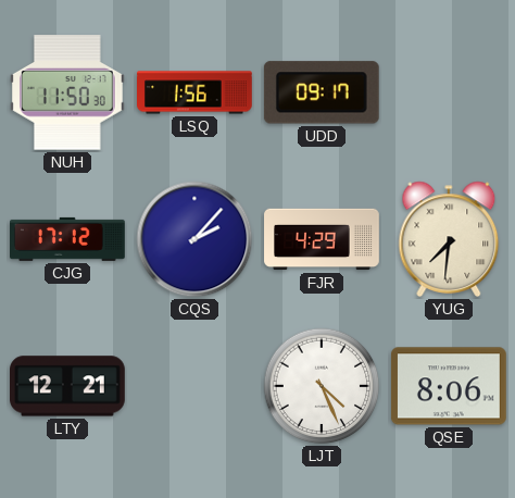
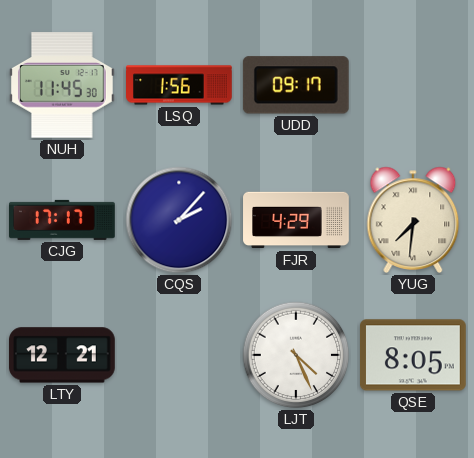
NUH: 11:50 -> 11:45
CJG: 17:12 -> 17:17
QSE: 8:06 -> 8:05
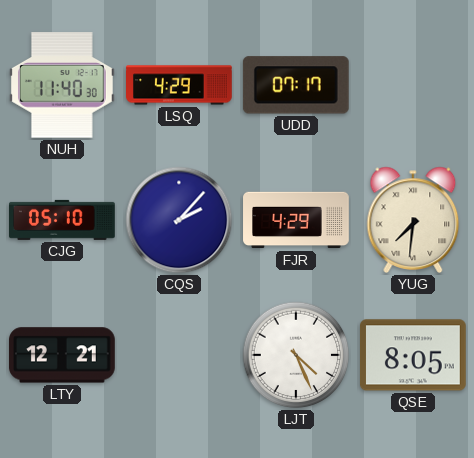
NUH: 11:45 -> 11:40
LSQ: 1:56 -> 4:29
UDD: 09:17 -> 07:17
CJG: 17:17 -> 05:10
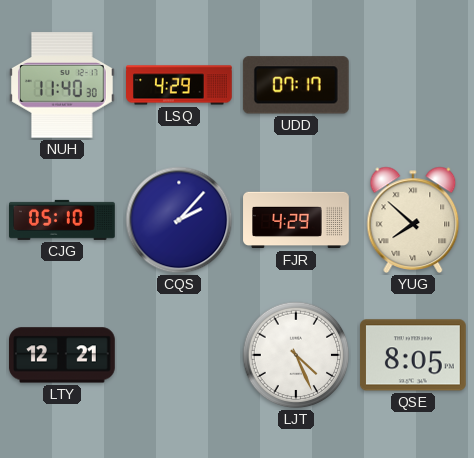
YUG: 7:31 -> 7:52
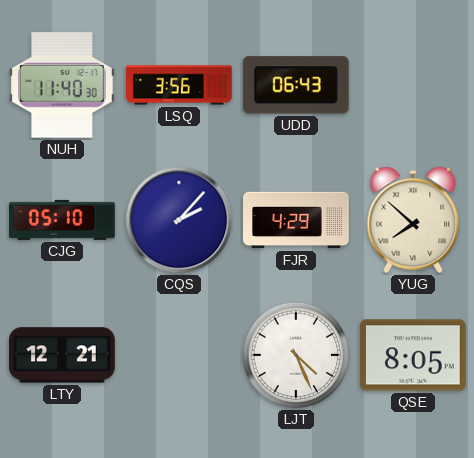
LSQ: 4:29 -> 3:56
UDD: 07:17 -> 06:43
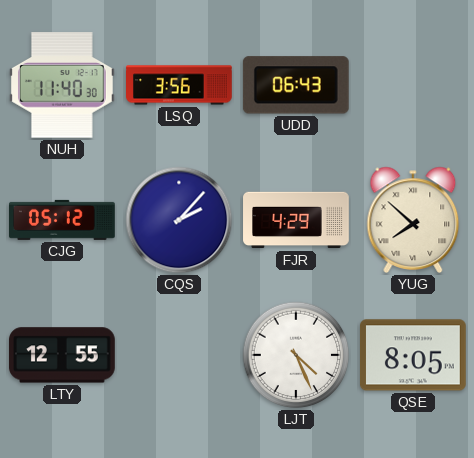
CJG: 05:10 -> 05:12
LTY: 12:21 -> 12:55
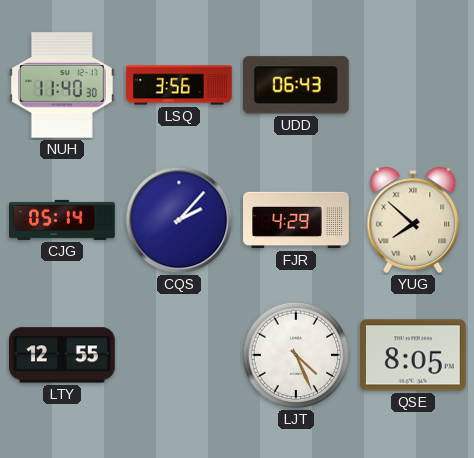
CJG: 05:12 -> 05:14
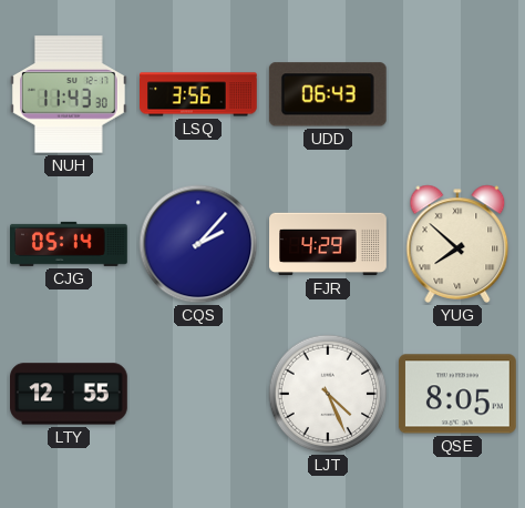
NUH: 11:40 -> 11:43
